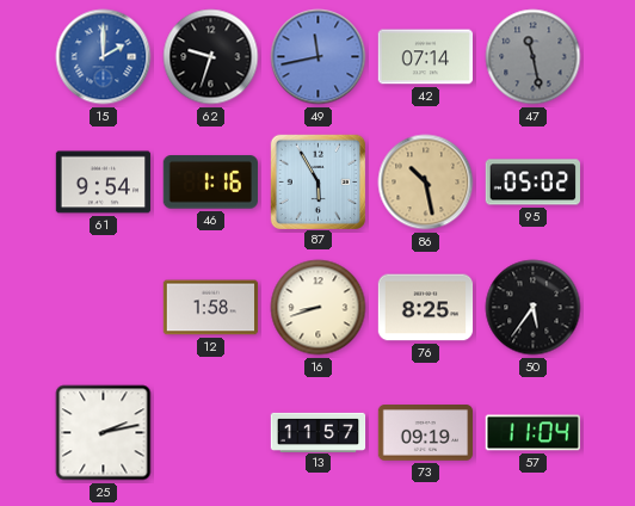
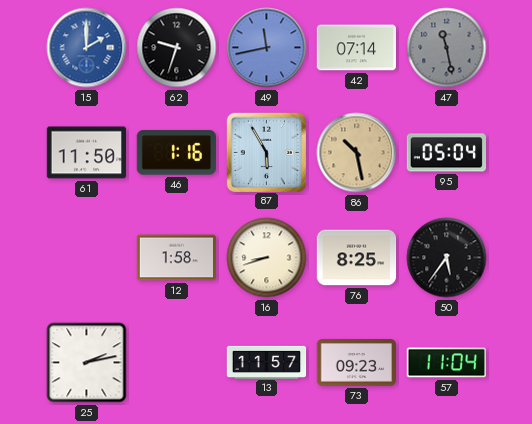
61: 9:54 -> 11:50
95: 05:02 -> 05:04
73: 09:19 -> 09:23
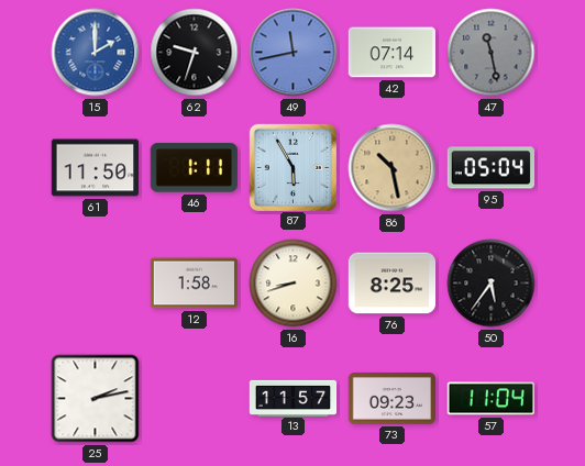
46: 1:16 -> 1:11
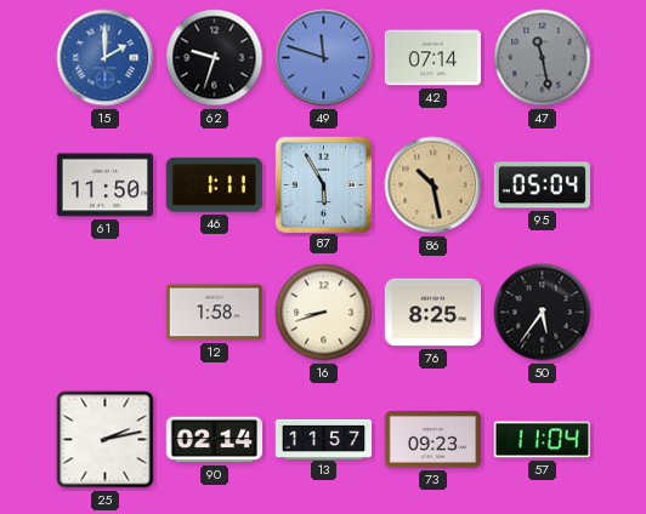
49: 11:43 -> 11:48
90: none -> 02:14
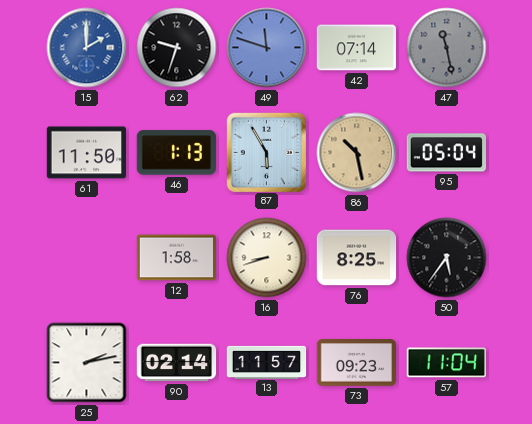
46: 1:11 -> 1:13
